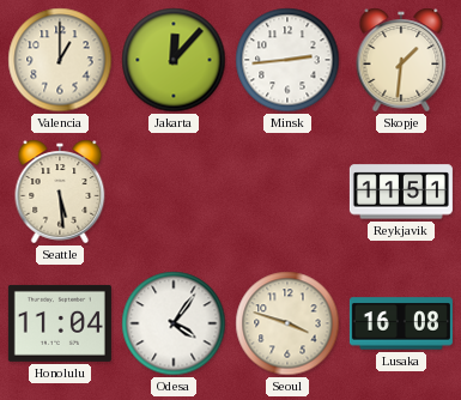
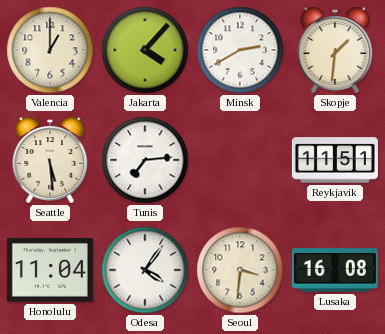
Jakarta: 12:07 -> 4:07
Minsk: 2:44 -> 2:40
Tunis: none -> 7:14
Seoul: 3:48 -> 3:31
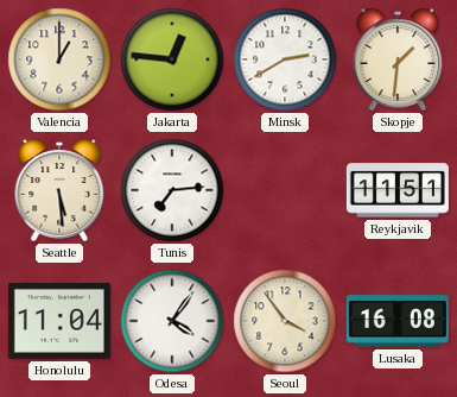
Jakarta: 4:07 -> 12:46
Seoul: 3:31 -> 3:54
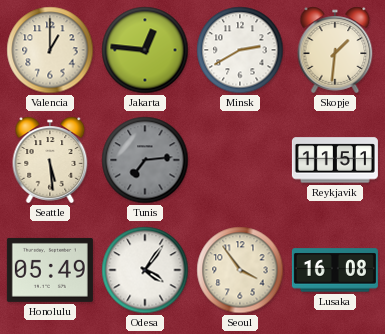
Tunis dial: white -> grey
Honolulu: 11:04 -> 05:49
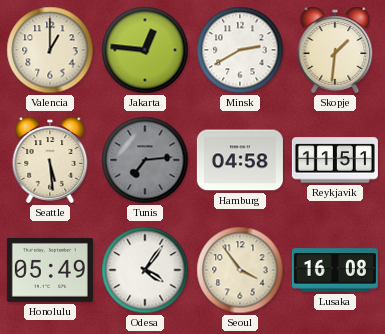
Hamburg: none -> 04:58
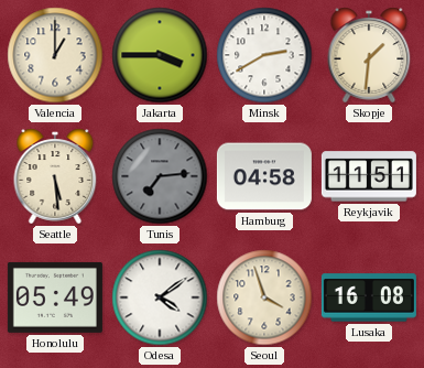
Jakarta: 12:46 -> 3:45
Odesa: 4:06 -> 4:09
Seoul: 3:54 -> 3:57
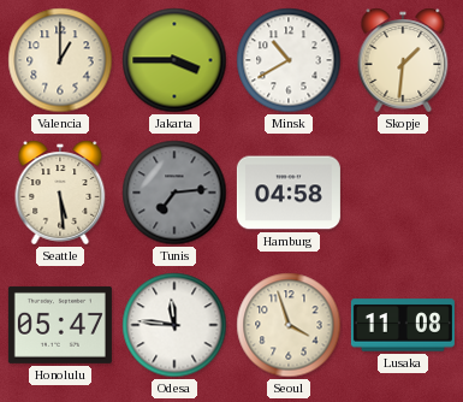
Minsk: 2:40 -> 10:40
Reykjavik: 11:51 -> none
Honolulu: 05:49 -> 05:47
Odesa: 4:09 -> 11:46
Lusaka: 16:08 -> 11:08
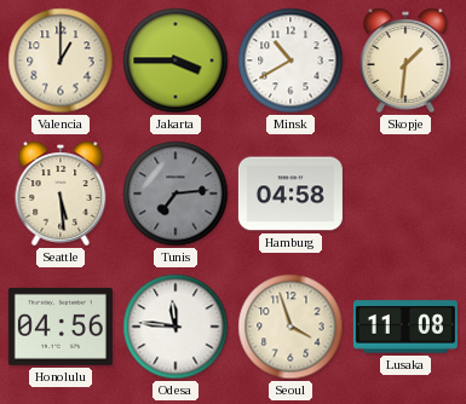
Honolulu: 05:47 -> 04:56
